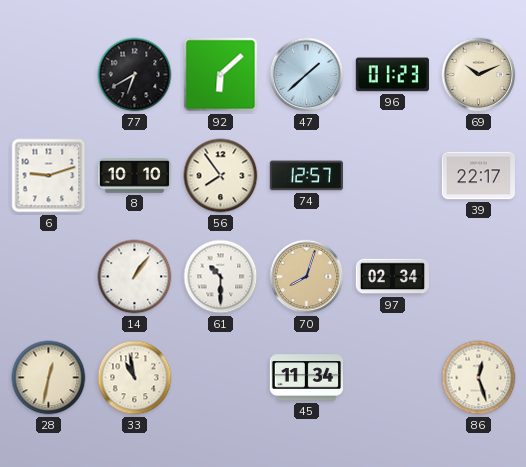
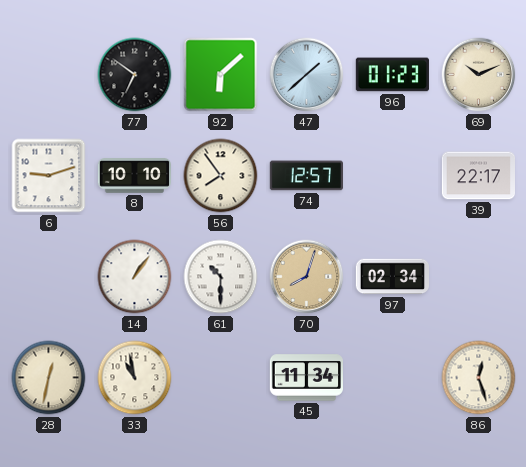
77: 6:40 -> 6:51
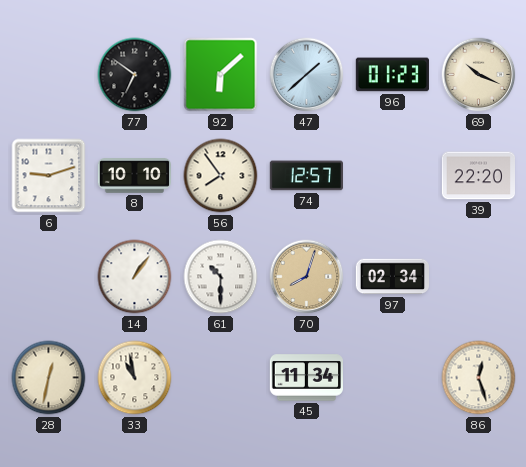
69: 10:11 -> 10:19
39: 22:17 -> 22:20
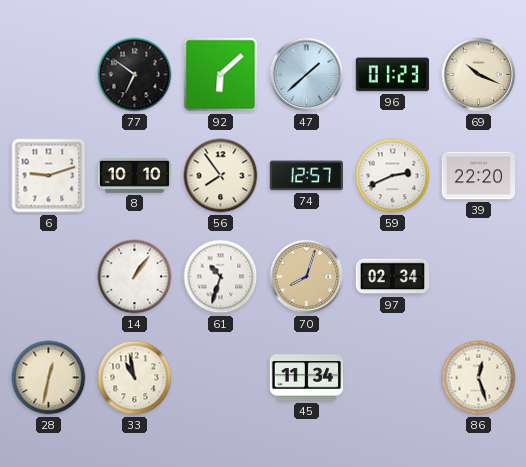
59: none -> 2:41
61: 10:30 -> 10:33
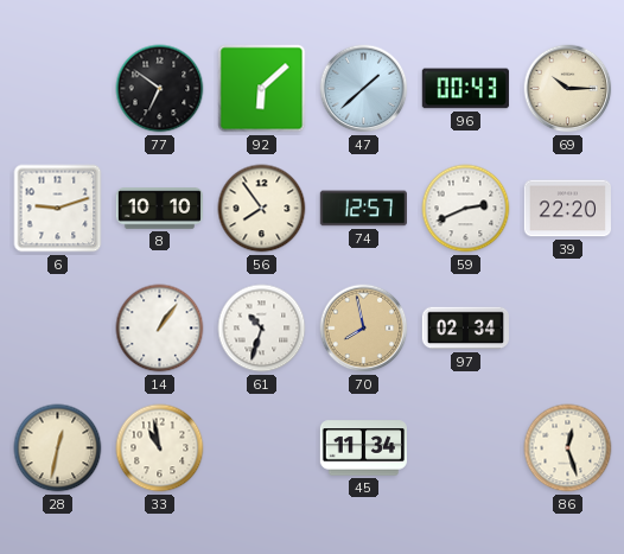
96: 01:23 -> 00:43
69: 10:19 -> 10:15
70: 8:03 -> 7:58
